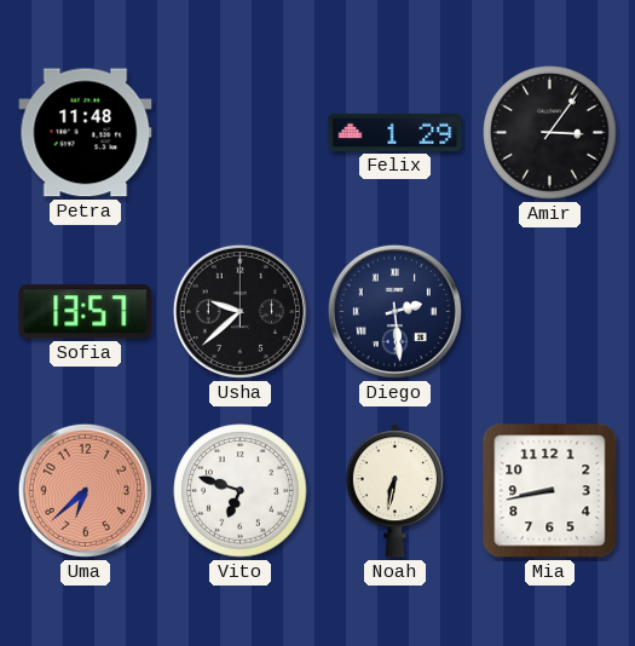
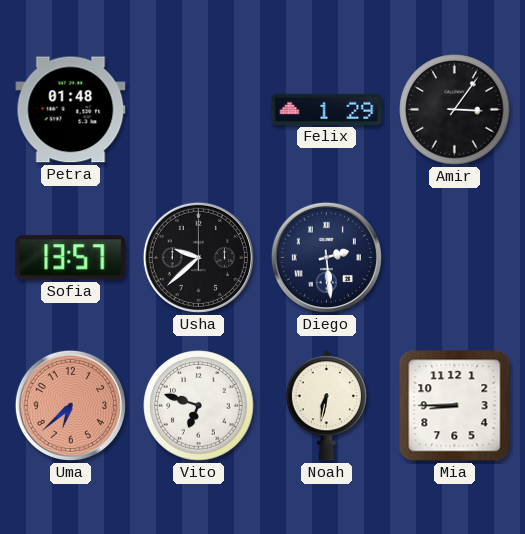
Petra: 11:48 -> 01:48
Mia: 8:43 -> 8:45
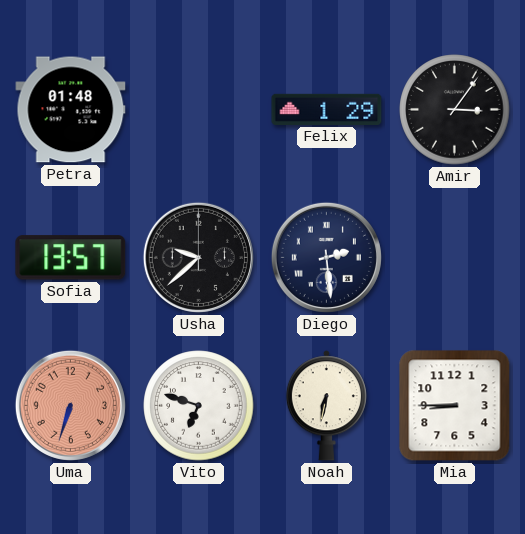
Uma: 6:38 -> 6:33
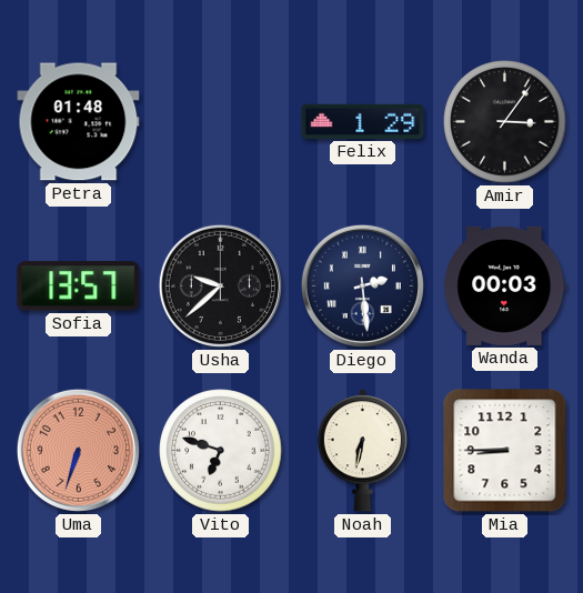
Wanda: none -> 00:03
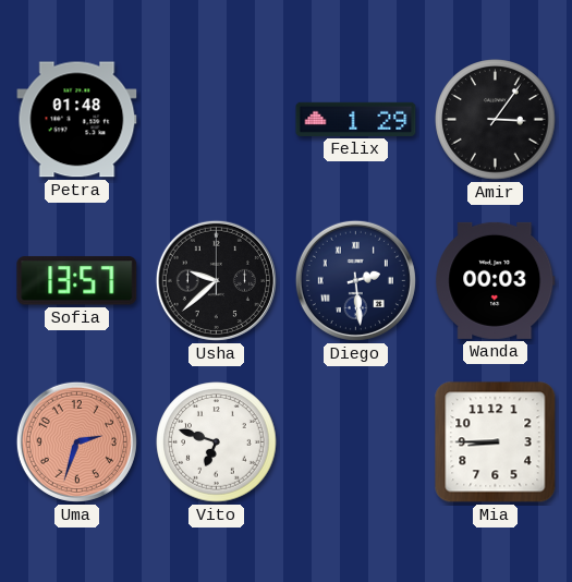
Uma: 6:33 -> 2:33
Noah: 6:32 -> none
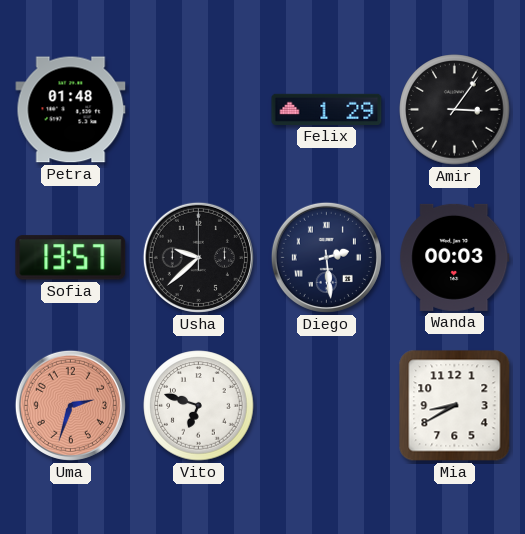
Mia: 8:45 -> 8:40
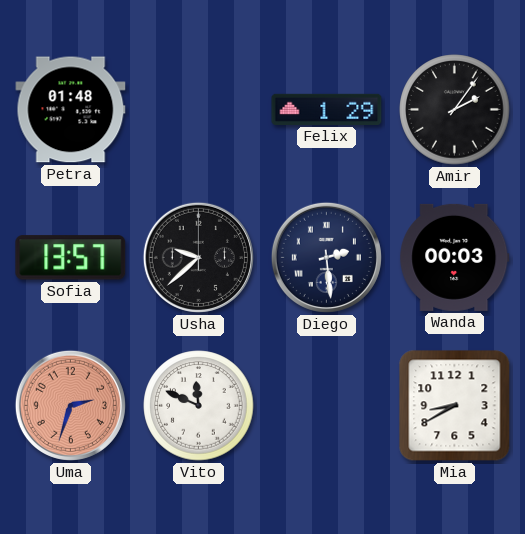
Amir: 3:06 -> 2:06
Vito: 6:48 -> 11:49
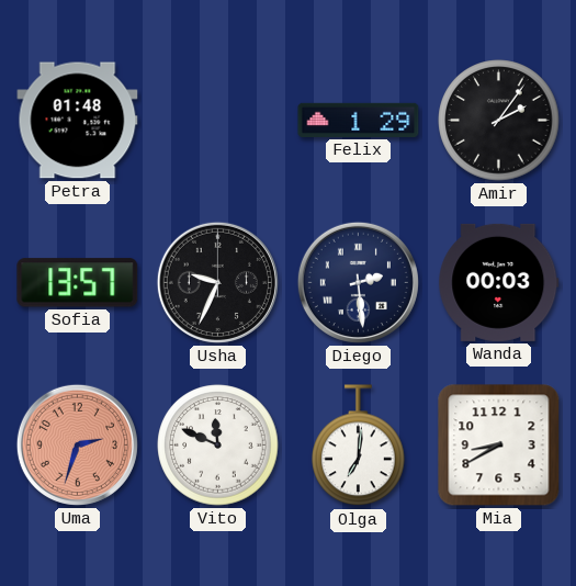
Usha: 9:38 -> 9:34
Olga: none -> 7:01
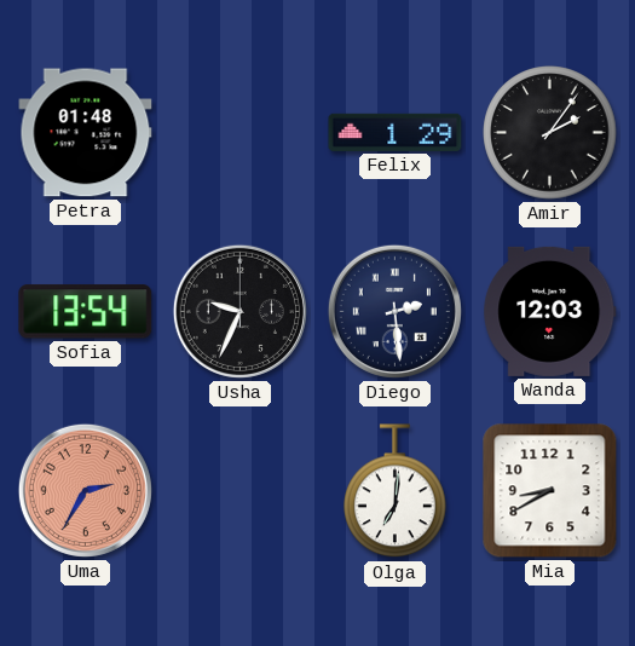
Sofia: 13:57 -> 13:54
Wanda: 00:03 -> 12:03
Uma: 2:33 -> 2:35
Vito: 11:49 -> none
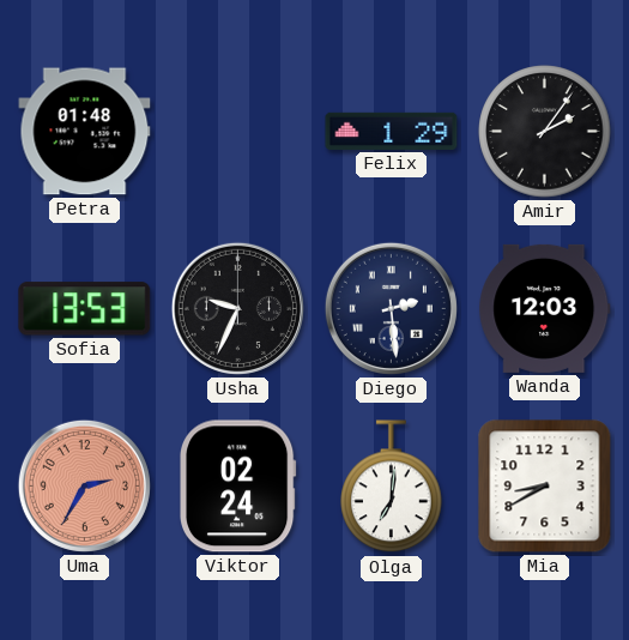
Sofia: 13:54 -> 13:53
Viktor: none -> 02:24
